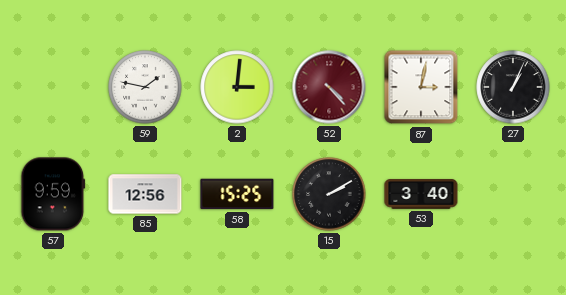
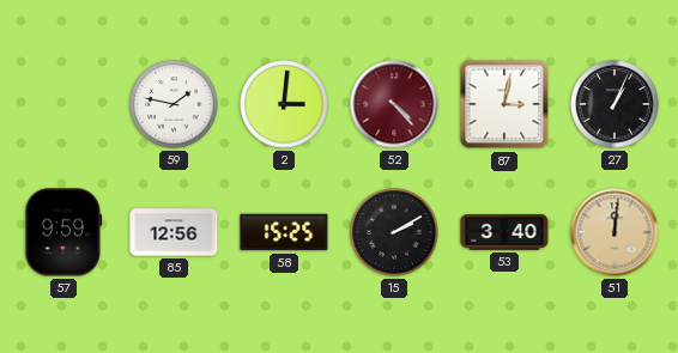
51: none -> 12:01
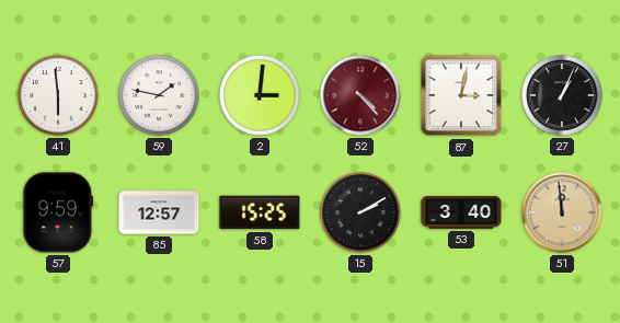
41: none -> 5:59
85: 12:56 -> 12:57
51: 12:01 -> 11:59
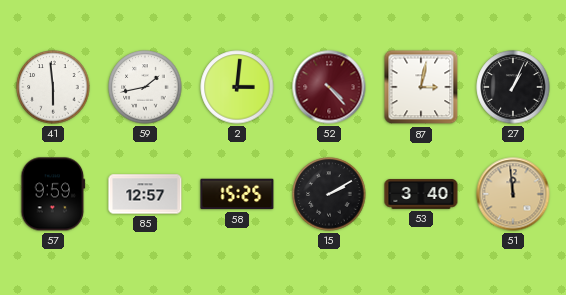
59: 1:47 -> 1:43
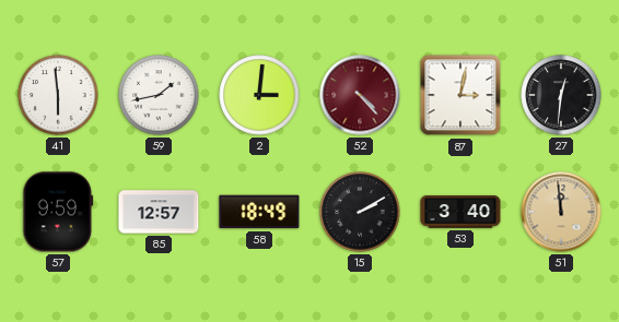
27: 1:04 -> 12:31
58: 15:25 -> 18:49
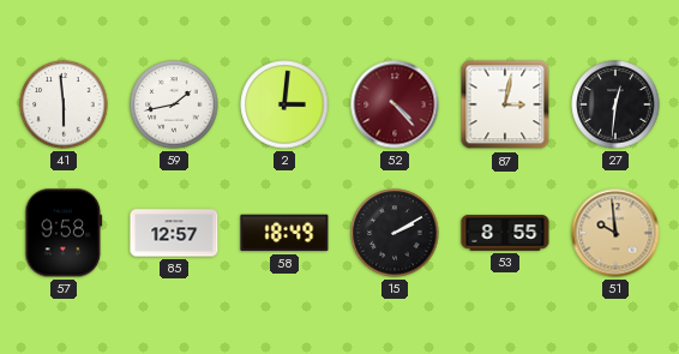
57: 9:59 -> 9:58
53: 3:40 -> 8:55
51: 11:59 -> 9:59
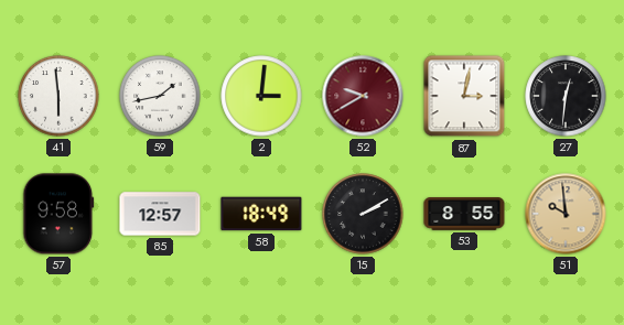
52: 4:23 -> 9:40
